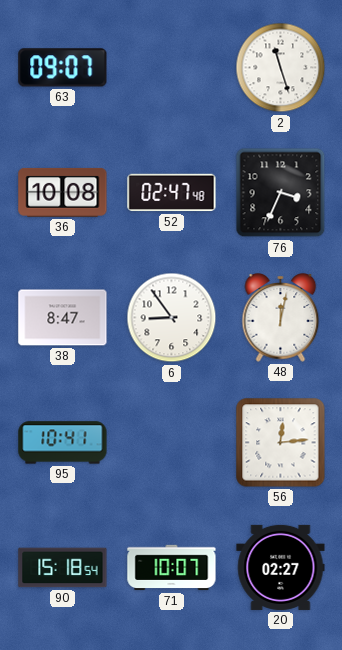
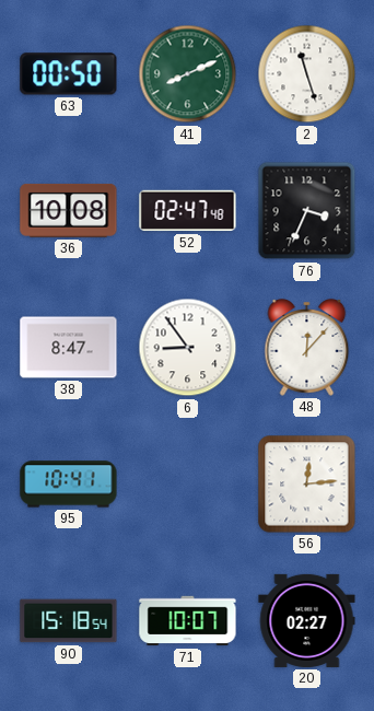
63: 09:07 -> 00:50
41: none -> 8:11
48: 12:02 -> 12:07
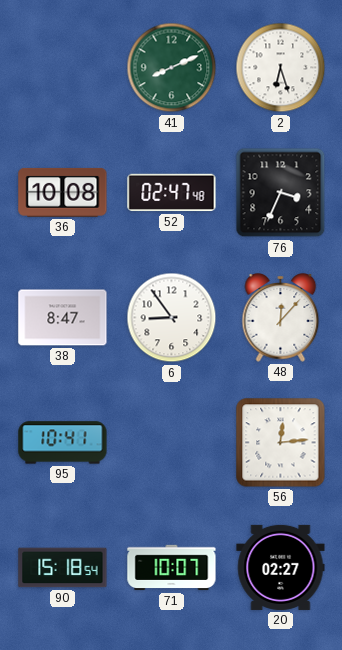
63: 00:50 -> none
2: 11:27 -> 6:27
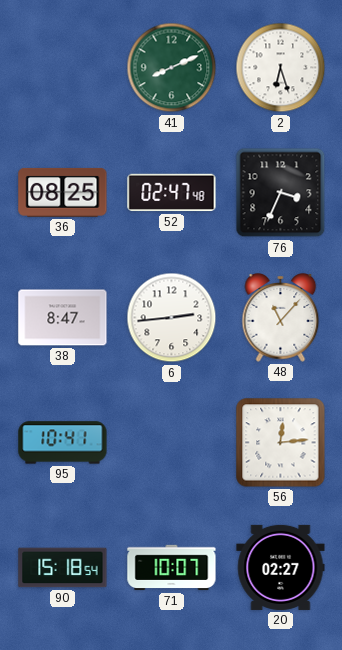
36: 10:08 -> 08:25
6: 8:54 -> 2:44
48: 12:07 -> 11:07
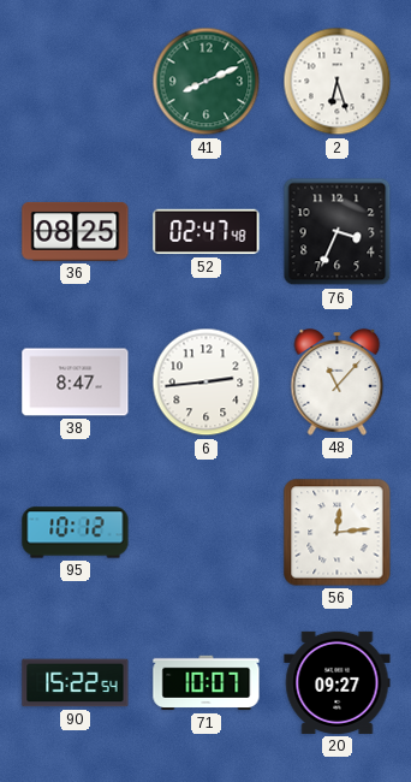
95: 10:41 -> 10:12
90: 15:18 -> 15:22
20: 02:27 -> 09:27
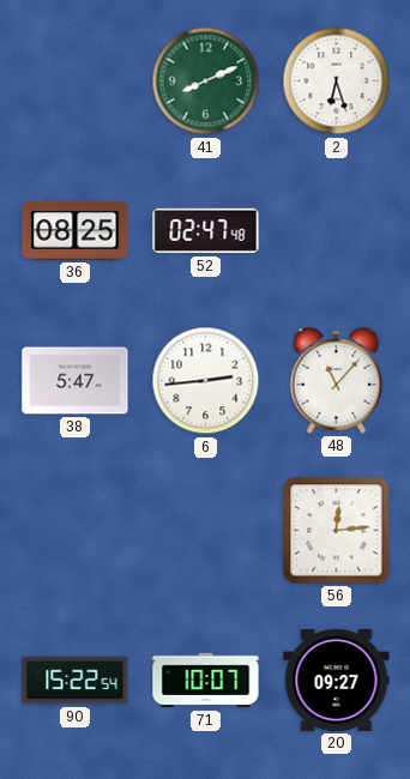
76: 3:34 -> none
38: 8:47 -> 5:47
95: 10:12 -> none
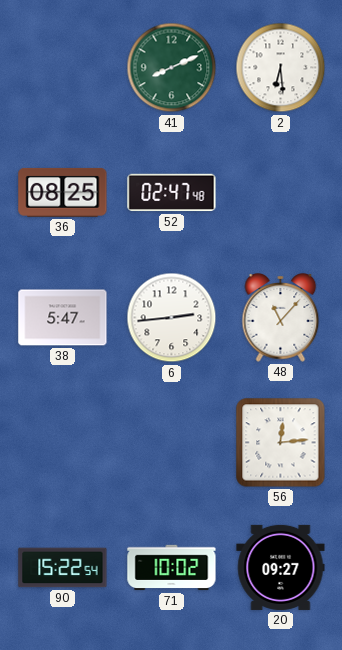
2: 6:27 -> 6:29
71: 10:07 -> 10:02
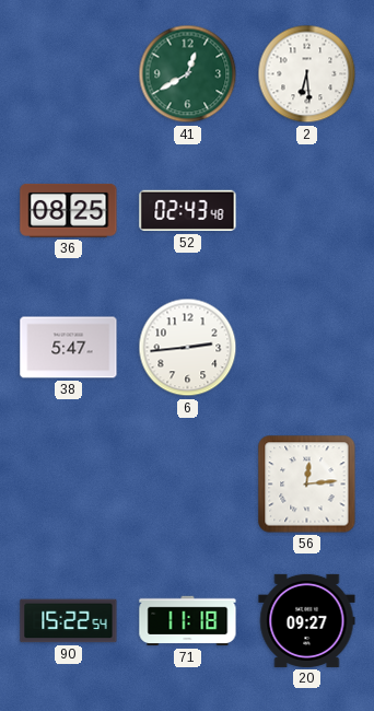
41: 8:11 -> 12:40
52: 02:47 -> 02:43
48: 11:07 -> none
71: 10:02 -> 11:18
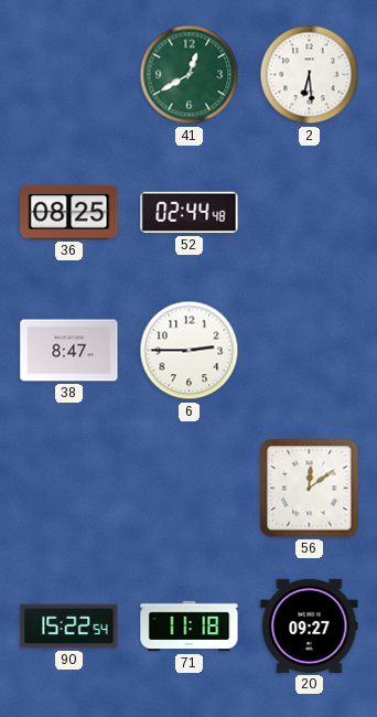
52: 02:43 -> 02:44
38: 5:47 -> 8:47
6: 2:44 -> 2:45
56: 12:14 -> 12:09
